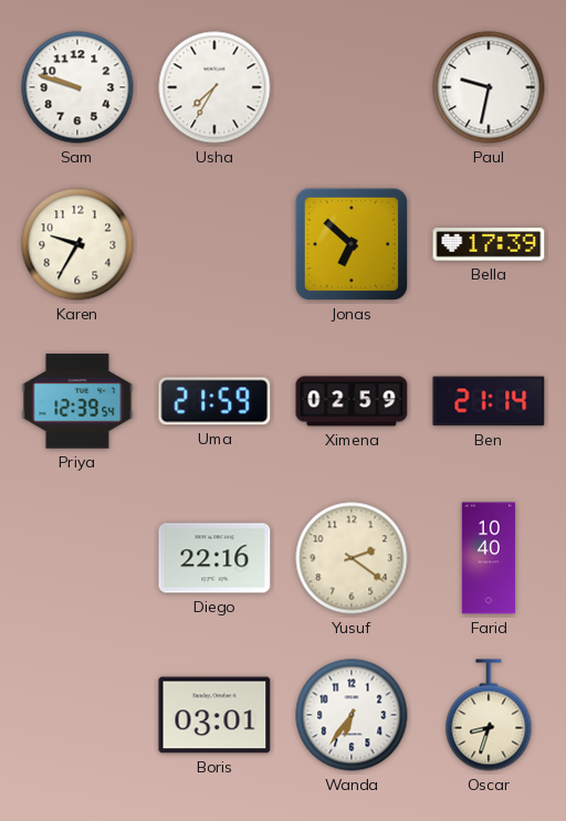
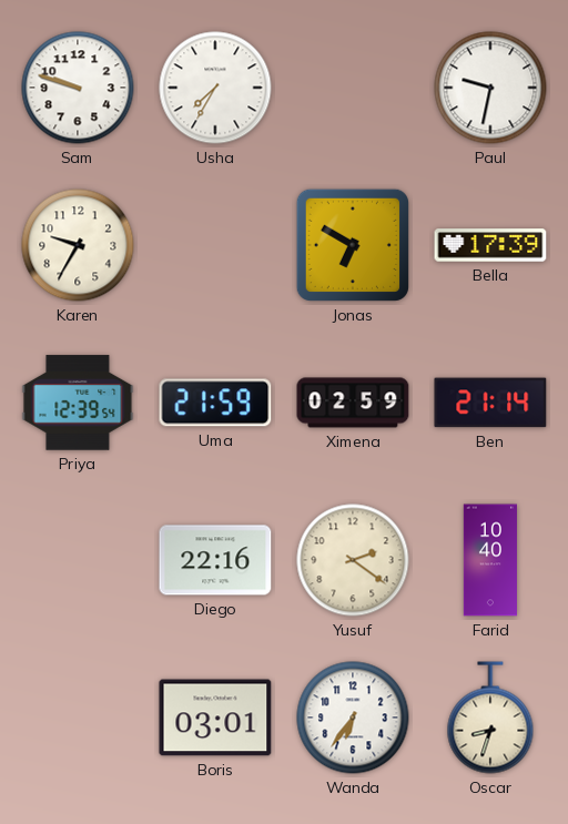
Jonas: 6:52 -> 6:50
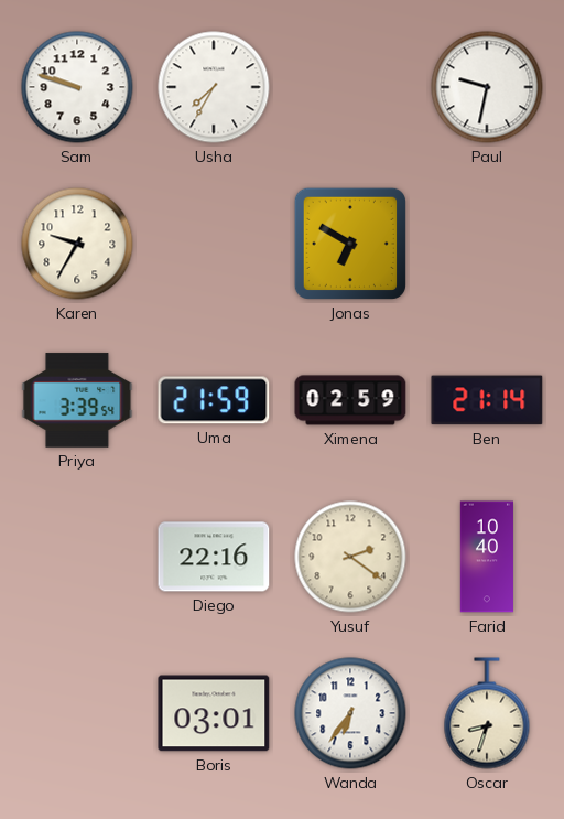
Bella: 17:39 -> none
Priya: 12:39 -> 3:39
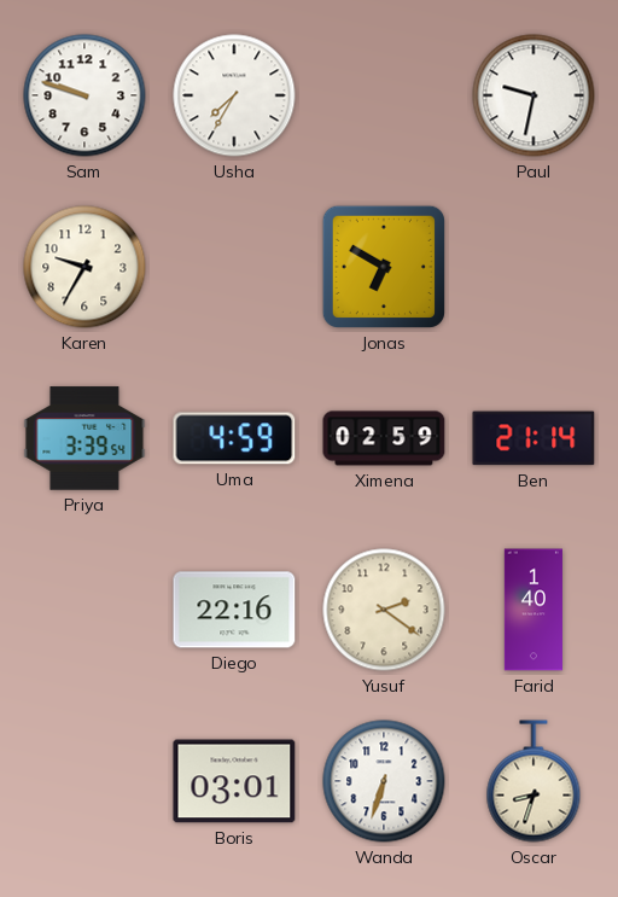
Uma: 21:59 -> 4:59
Farid: 10:40 -> 1:40
Wanda: 6:36 -> 6:33
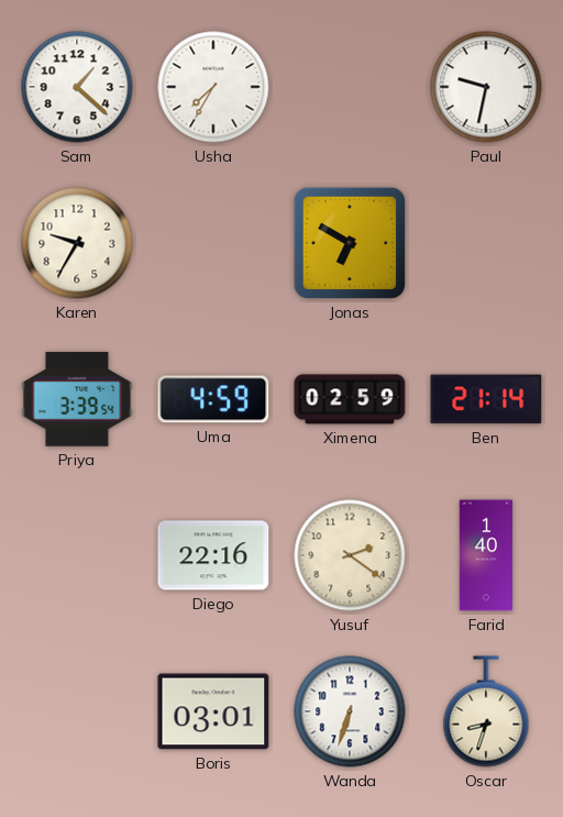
Sam: 9:48 -> 1:22
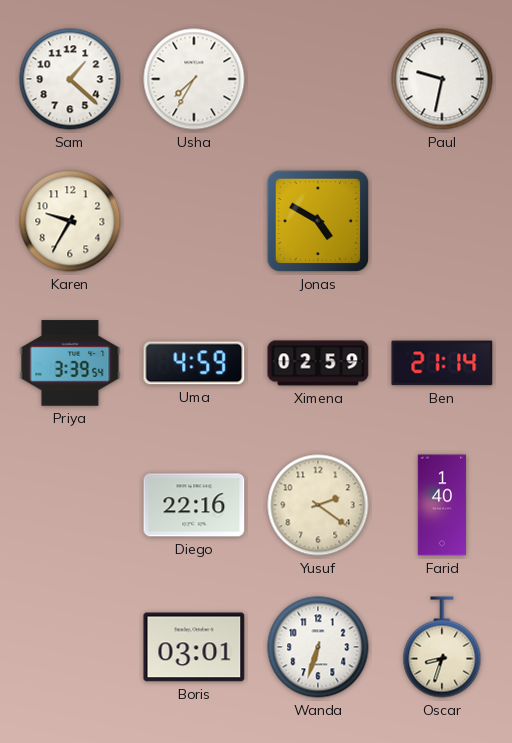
Jonas: 6:50 -> 4:50
